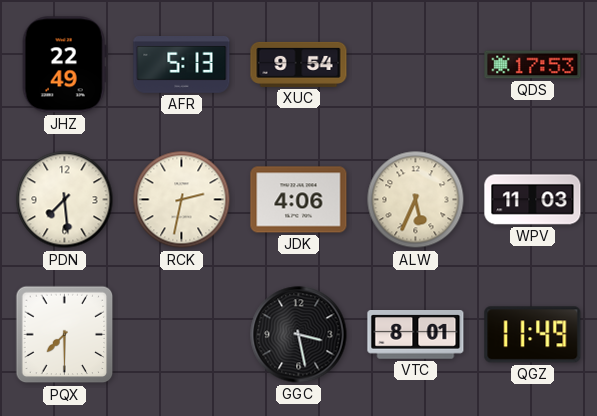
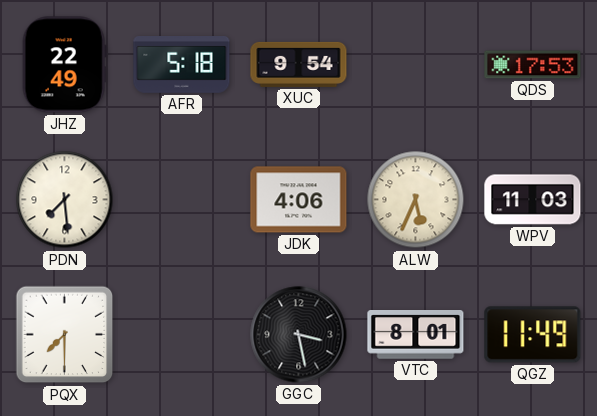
AFR: 5:13 -> 5:18
RCK: 2:32 -> none
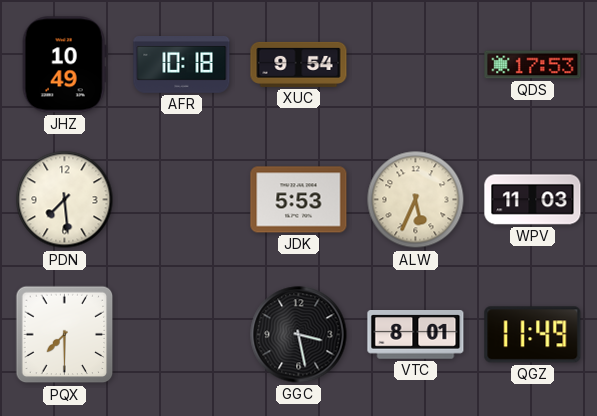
JHZ: 22:49 -> 10:49
AFR: 5:18 -> 10:18
JDK: 4:06 -> 5:53
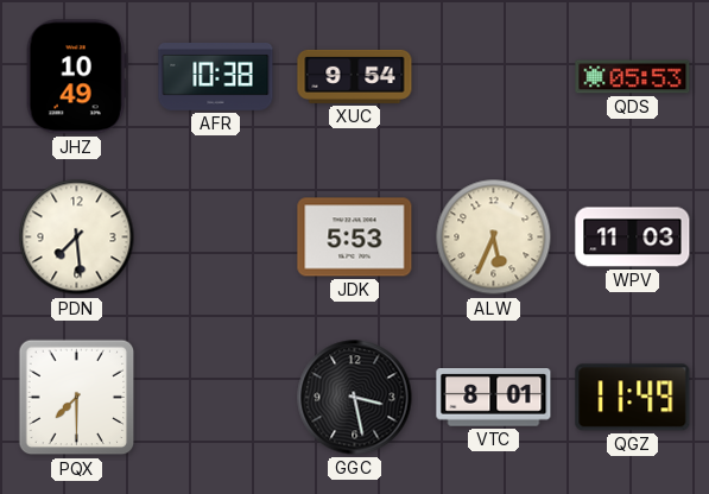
AFR: 10:18 -> 10:38
QDS: 17:53 -> 05:53
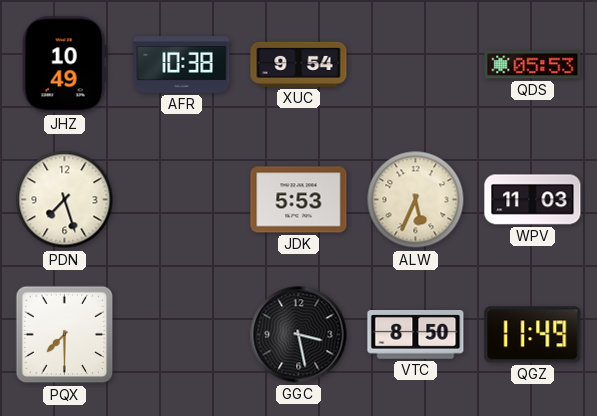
PDN: 7:29 -> 7:27
VTC: 8:01 -> 8:50
